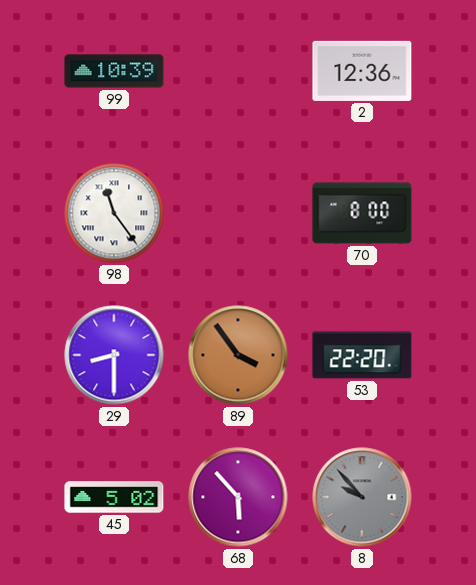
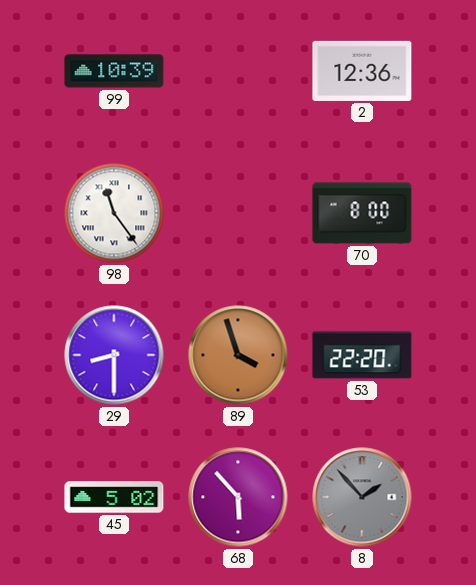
89: 3:54 -> 3:57
8: 9:53 -> 1:53
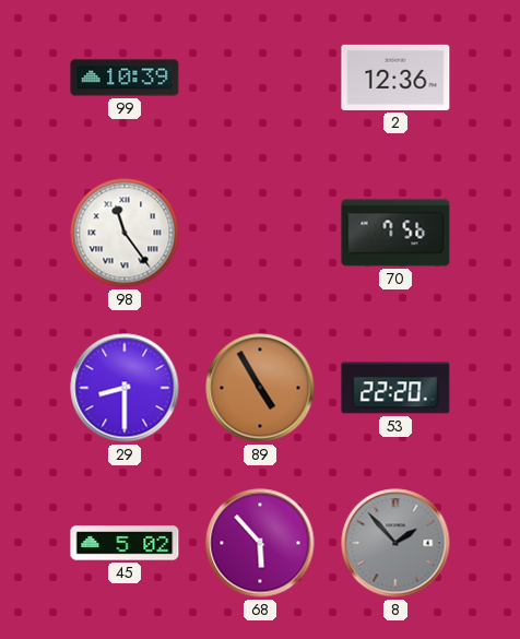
70: 8:00 -> 7:56
89: 3:57 -> 4:55
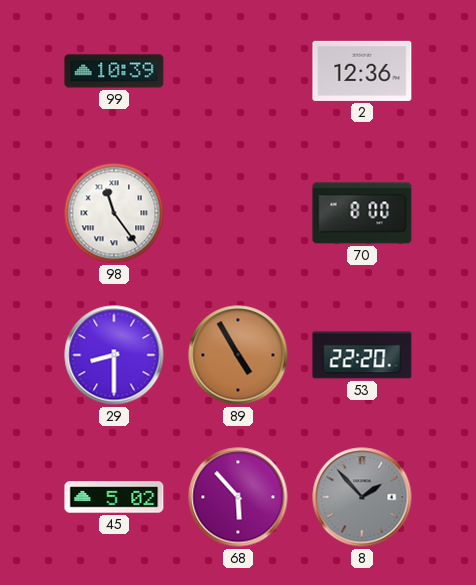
70: 7:56 -> 8:00
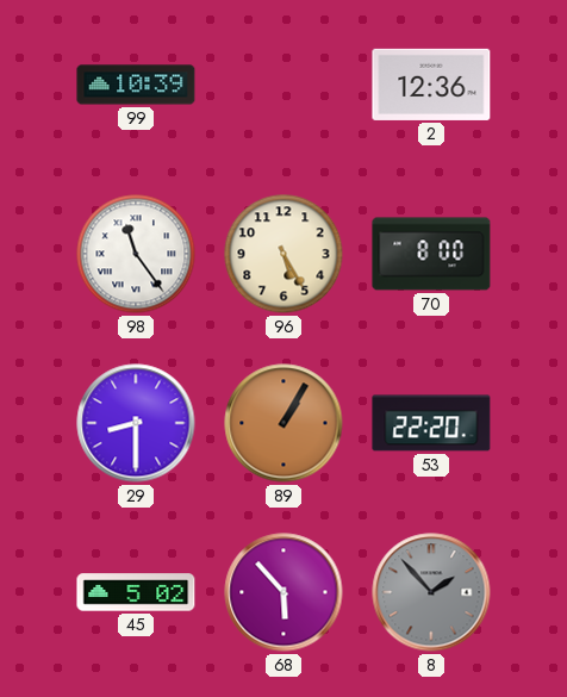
96: none -> 5:25
89: 4:55 -> 1:05
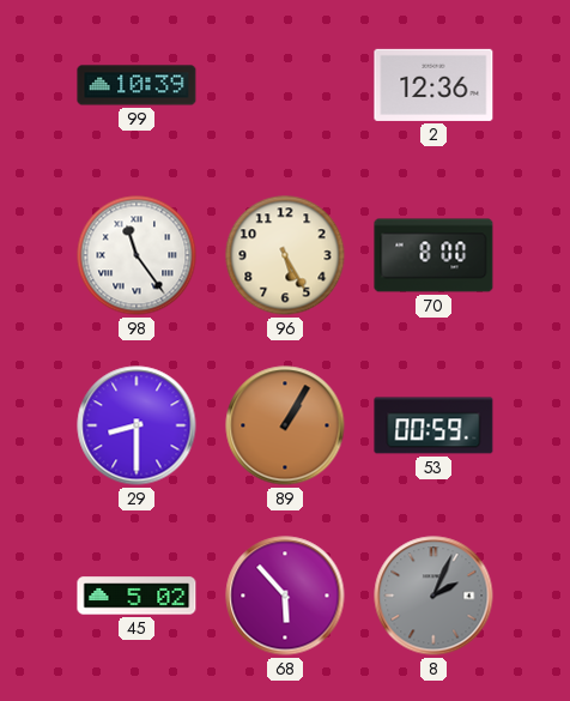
53: 22:20 -> 00:59
8: 1:53 -> 2:04
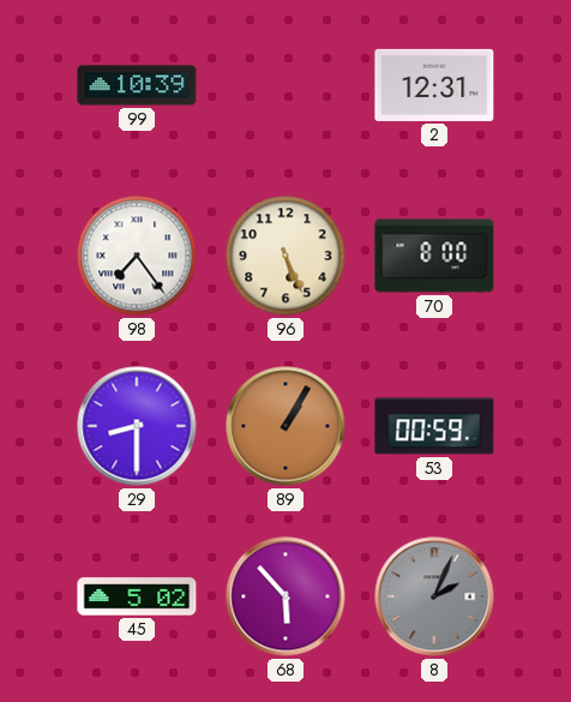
2: 12:36 -> 12:31
98: 11:24 -> 7:24
96: 5:25 -> 5:26
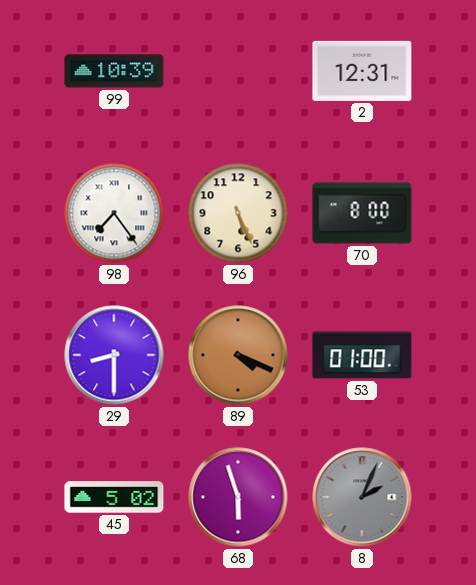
89: 1:05 -> 4:19
53: 00:59 -> 01:00
68: 5:53 -> 5:57
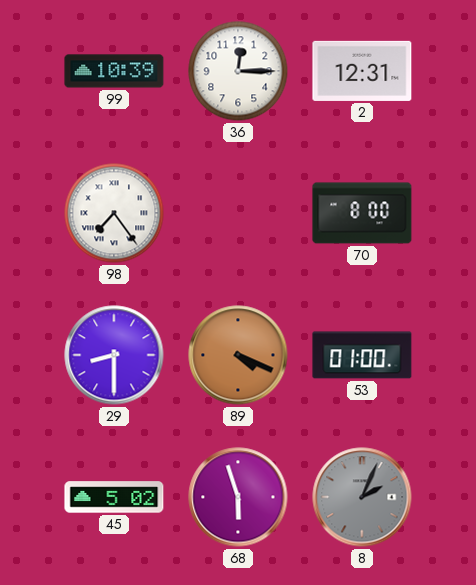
36: none -> 12:15
96: 5:26 -> none
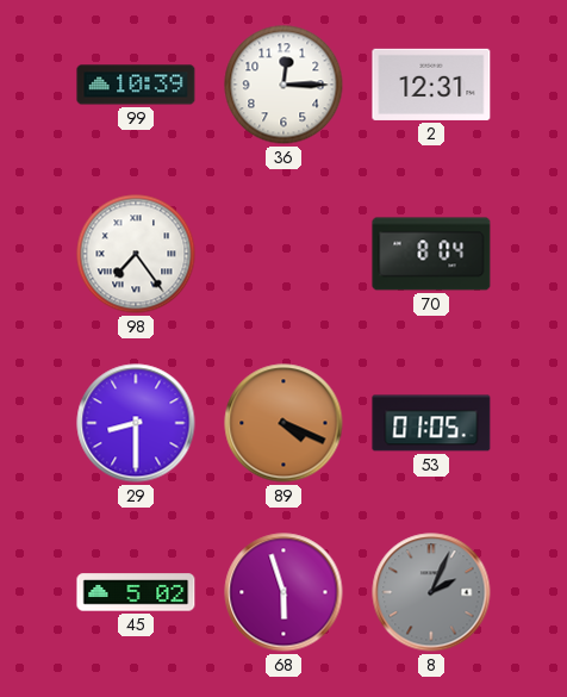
70: 8:00 -> 8:04
53: 01:00 -> 01:05
